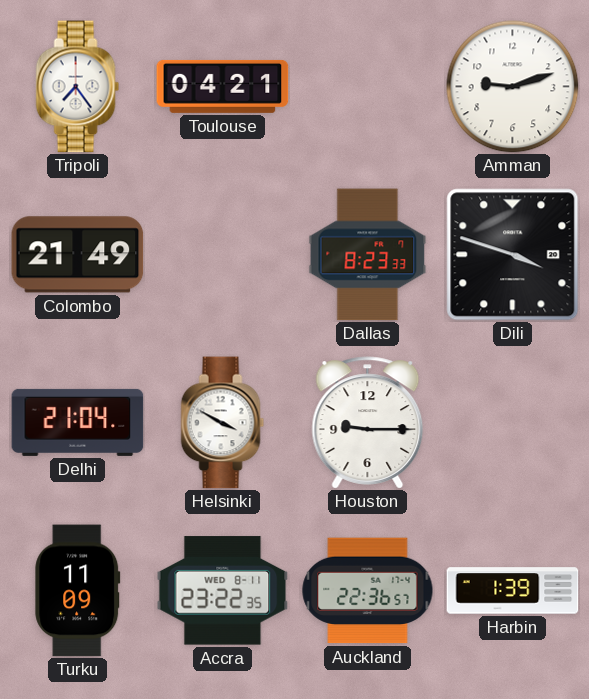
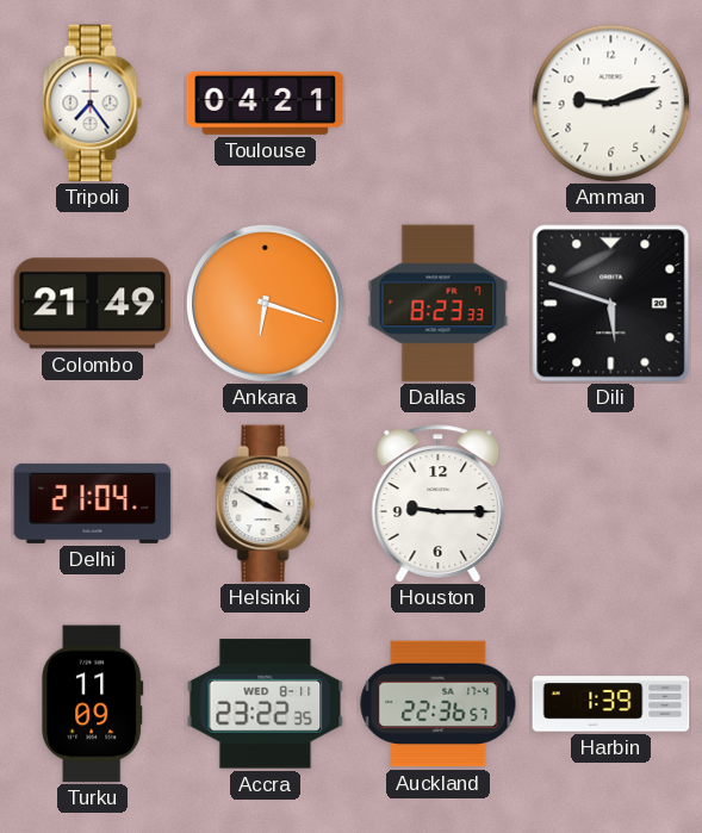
Ankara: none -> 6:18
Dili: 3:48 -> 5:48
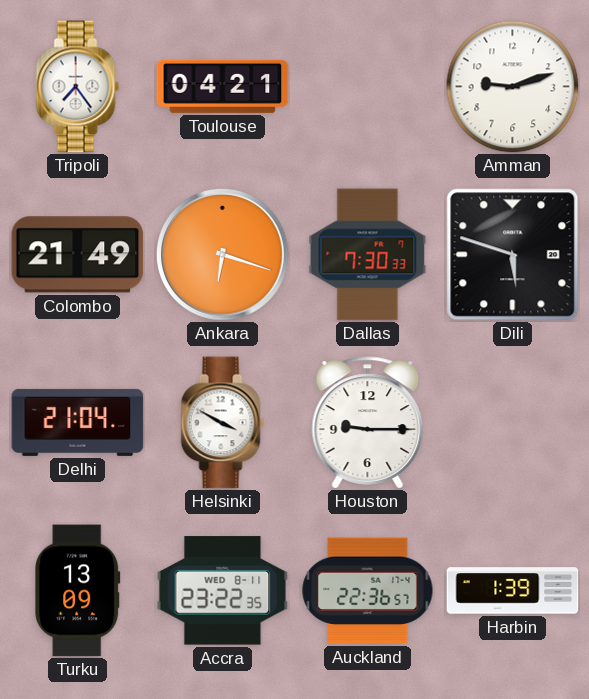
Dallas: 8:23 -> 7:30
Turku: 11:09 -> 13:09
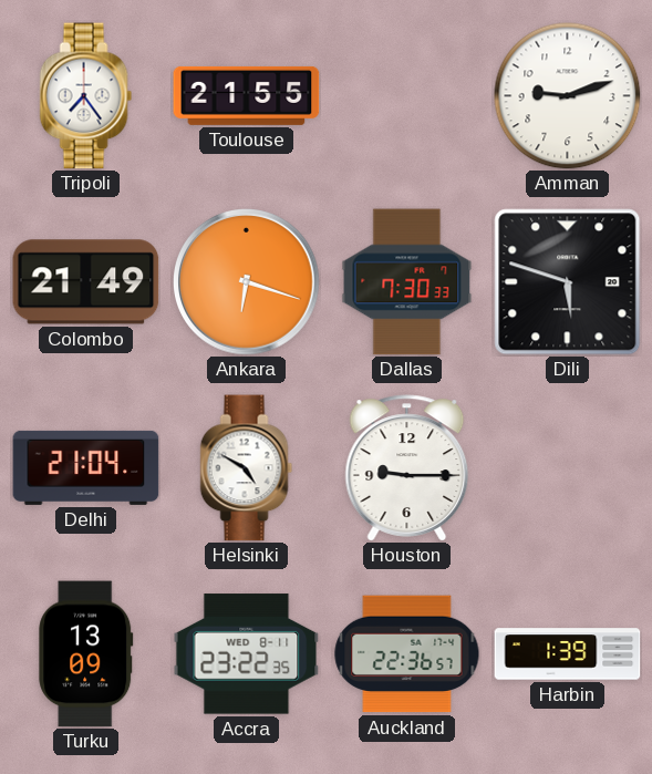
Toulouse: 04:21 -> 21:55
Helsinki: 3:50 -> 4:50
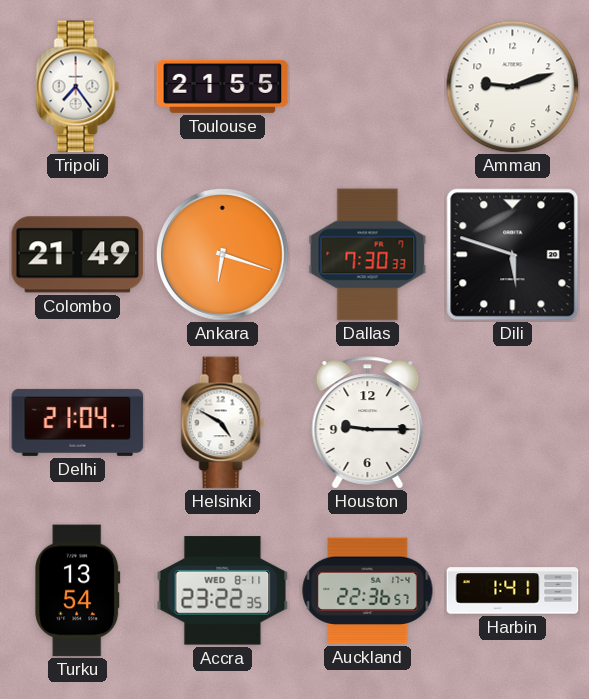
Turku: 13:09 -> 13:54
Harbin: 1:39 -> 1:41
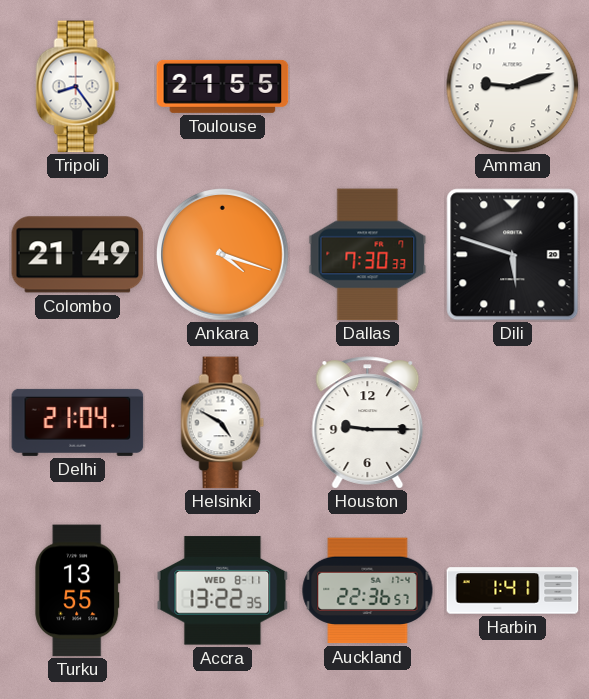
Tripoli: 7:24 -> 8:24
Ankara: 6:18 -> 4:18
Turku: 13:54 -> 13:55
Accra: 23:22 -> 13:22
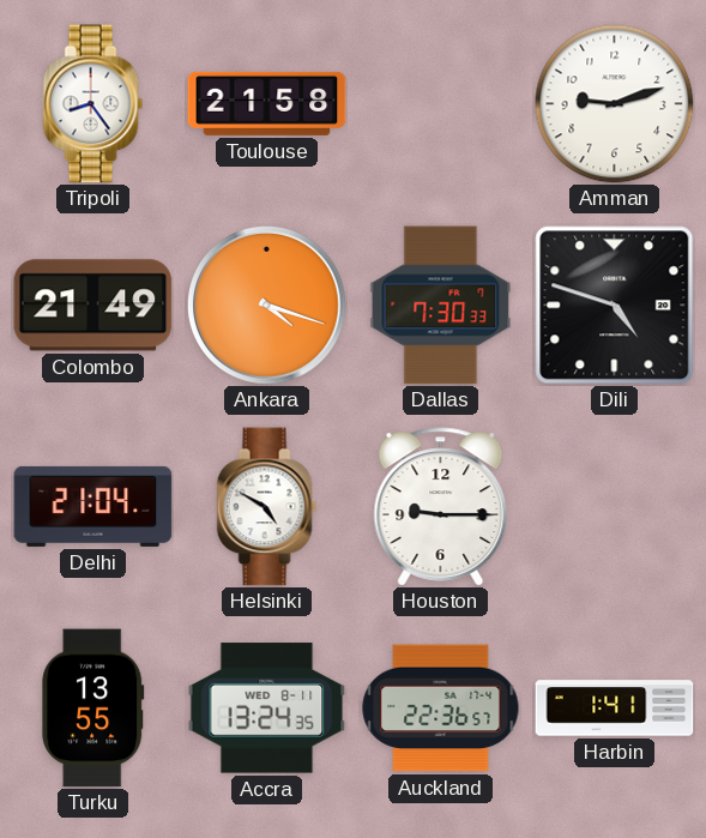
Toulouse: 21:55 -> 21:58
Dili: 5:48 -> 4:48
Accra: 13:22 -> 13:24
